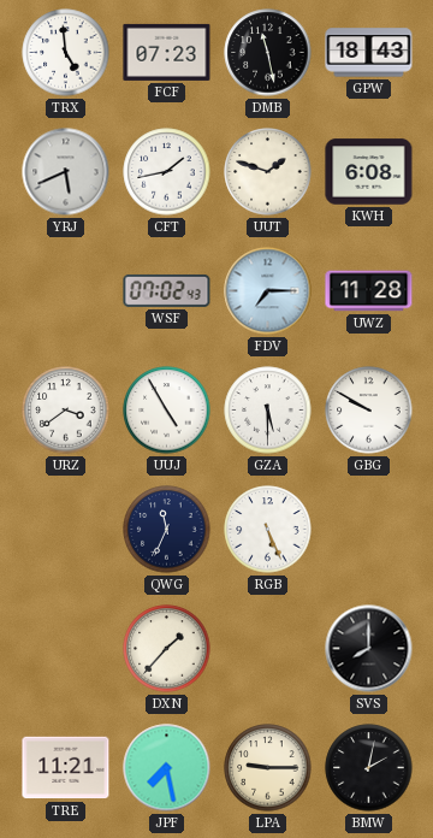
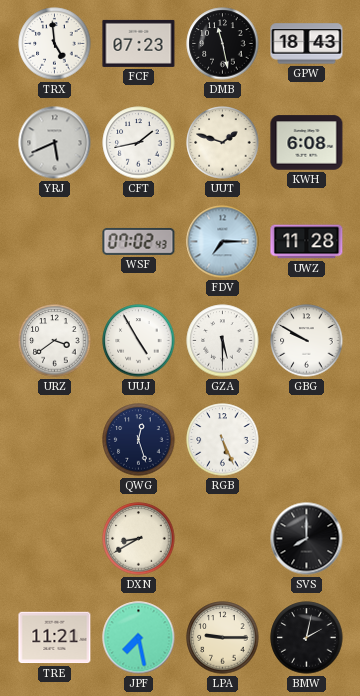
QWG: 11:34 -> 12:27
DXN: 1:37 -> 8:40
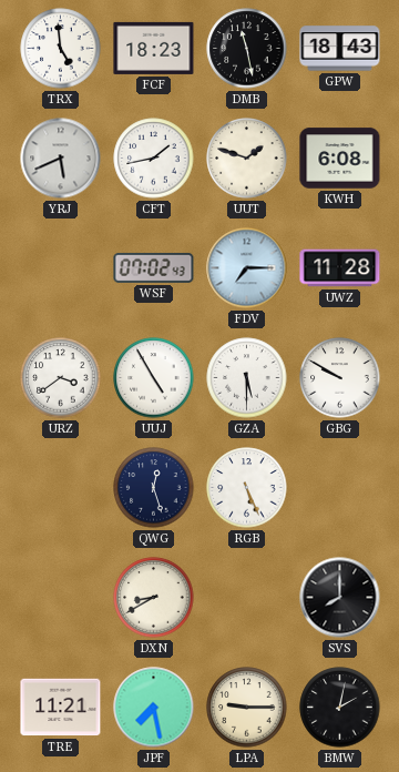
FCF: 07:23 -> 18:23
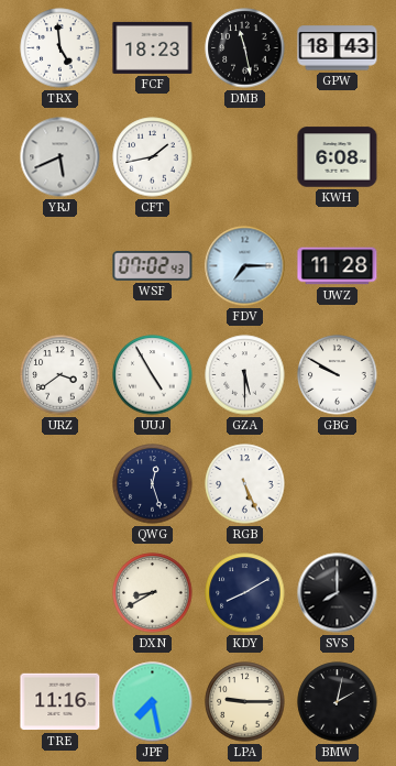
UUT: 1:48 -> none
KDY: none -> 8:10
TRE: 11:21 -> 11:16
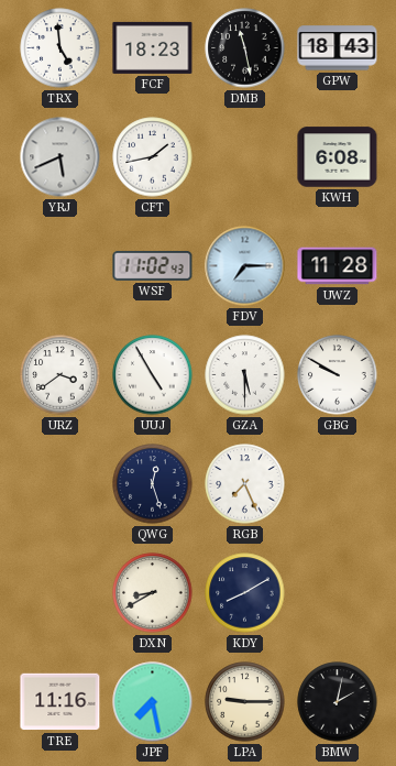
WSF: 07:02 -> 11:02
RGB: 5:26 -> 7:26
SVS: 8:00 -> none
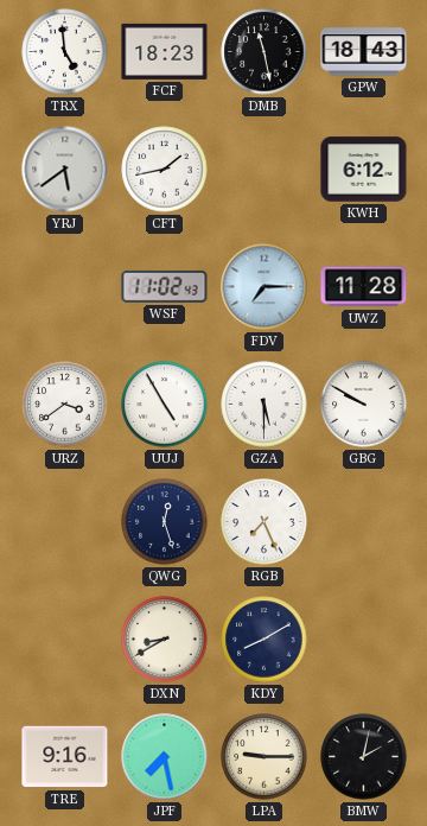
YRJ: 5:41 -> 5:39
KWH: 6:08 -> 6:12
TRE: 11:16 -> 9:16
